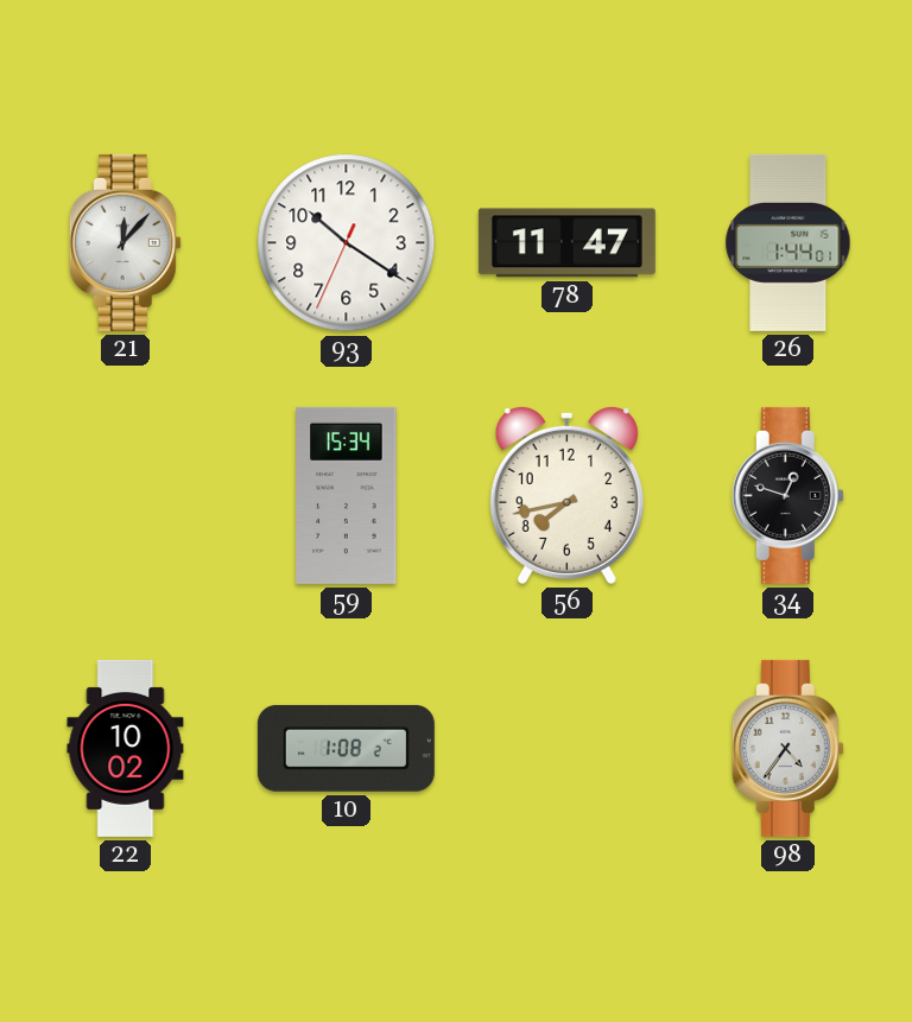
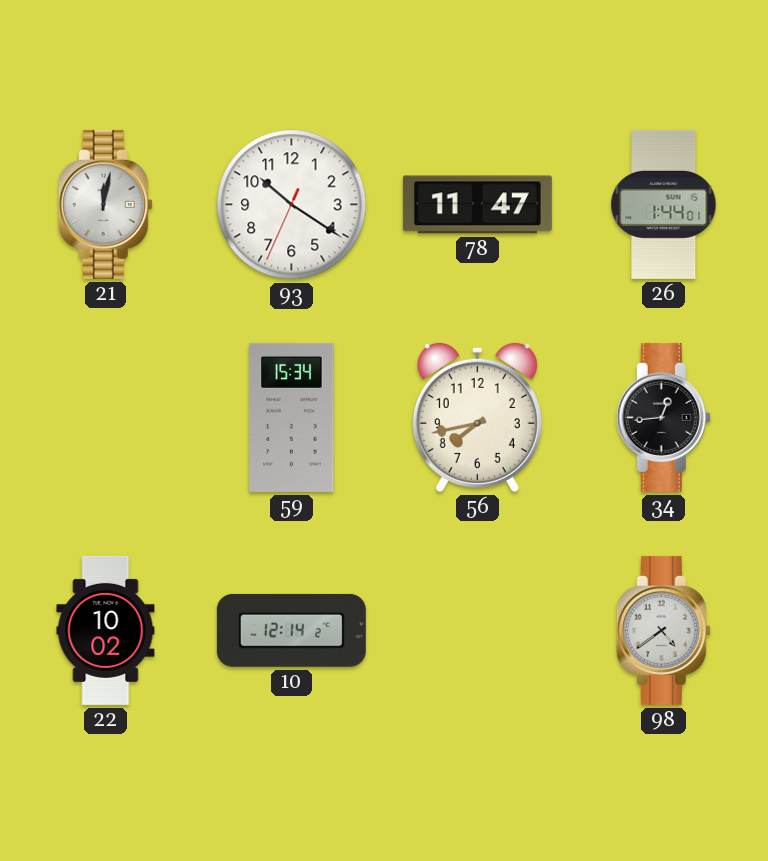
21: 12:07 -> 12:02
34: 12:48 -> 12:44
10: 1:08 -> 12:14
98: 4:36 -> 4:39
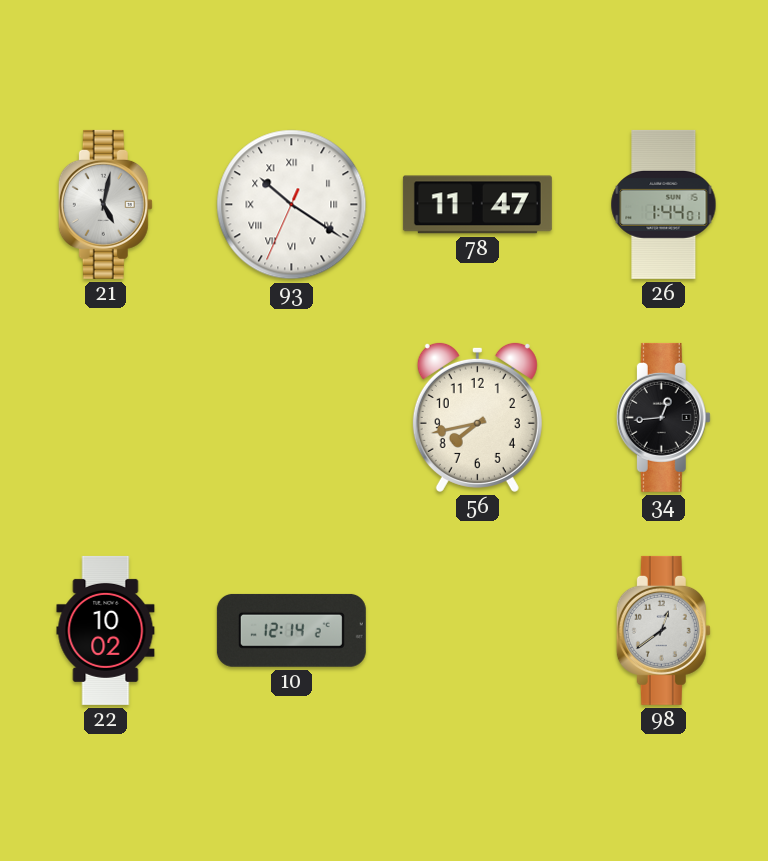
21: 12:02 -> 5:02
93 numerals: Arabic -> Roman
59: 15:34 -> none
98: 4:39 -> 12:39
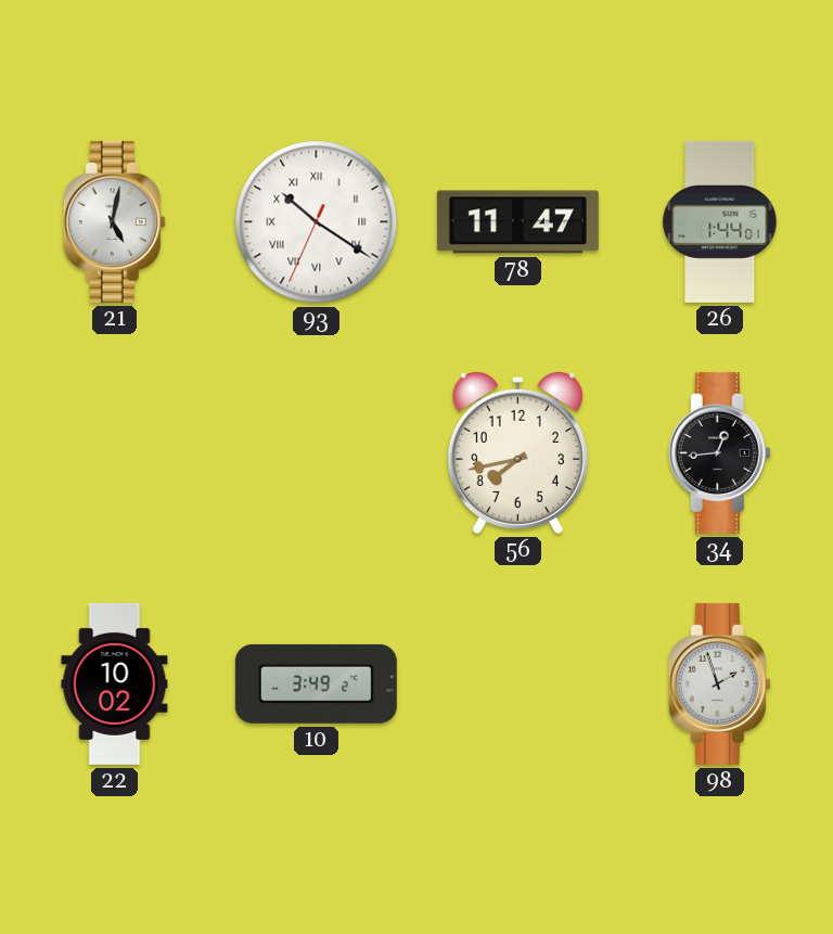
10: 12:14 -> 3:49
98: 12:39 -> 1:57
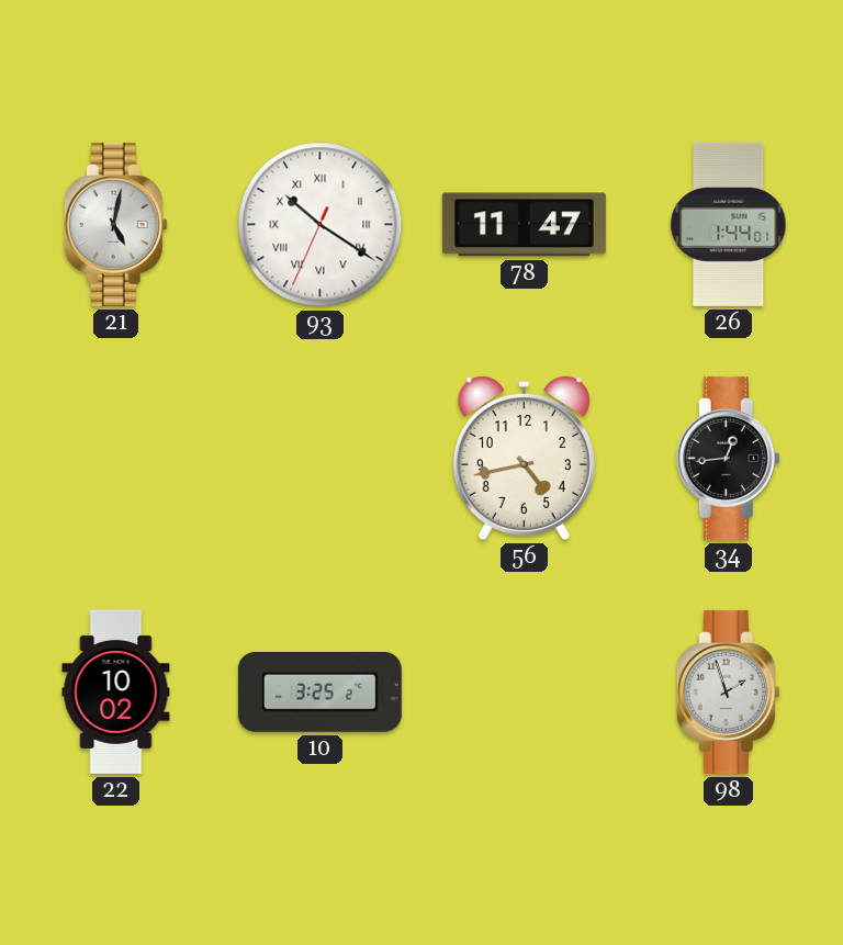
56: 7:43 -> 4:43
10: 3:49 -> 3:25
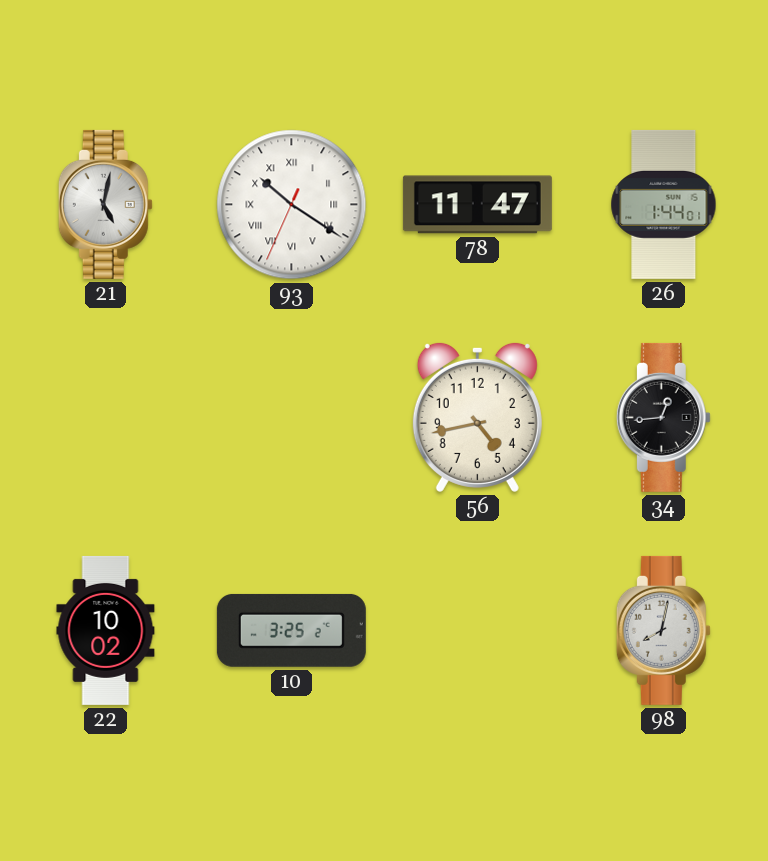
98: 1:57 -> 8:02
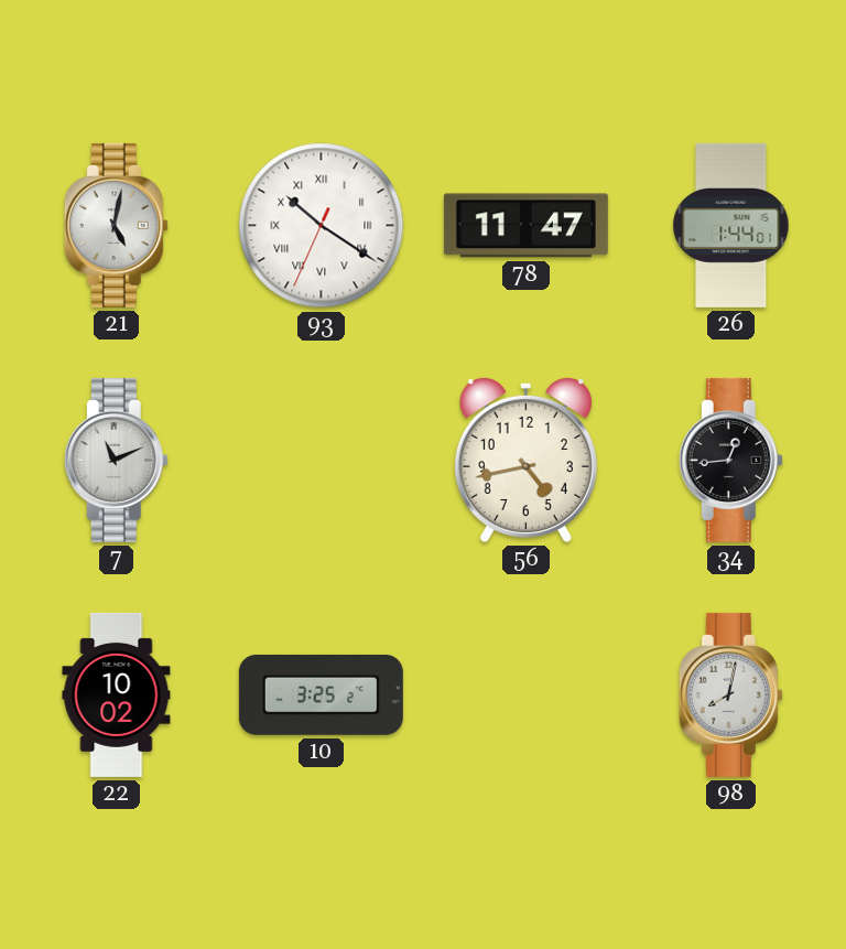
7: none -> 11:11
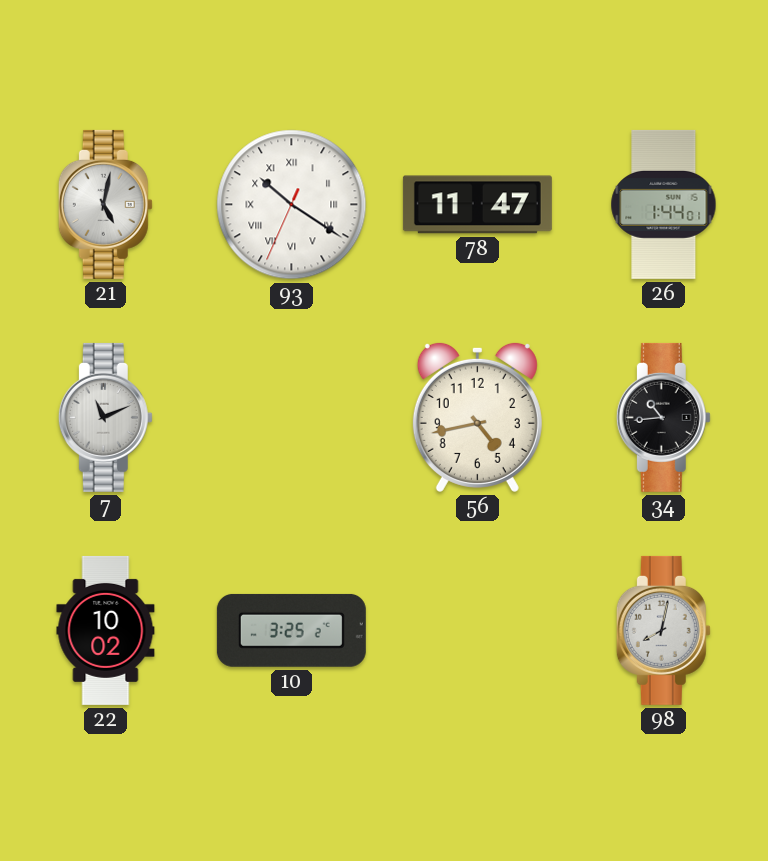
34: 12:44 -> 10:44
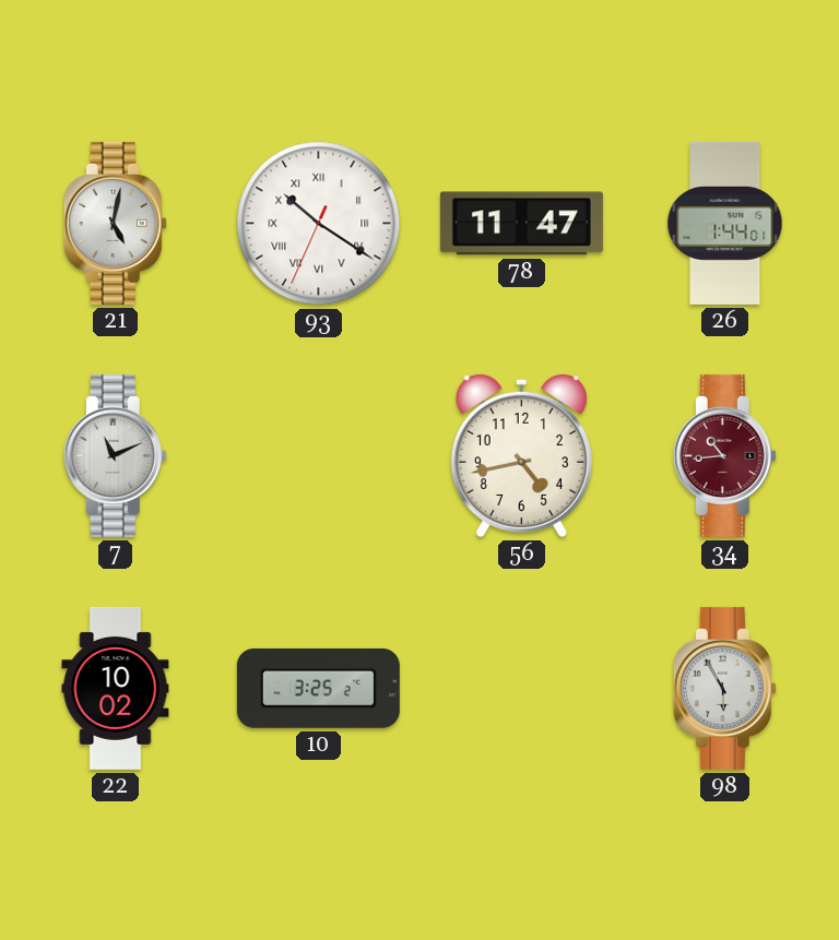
34 dial: black -> burgundy
98: 8:02 -> 5:55
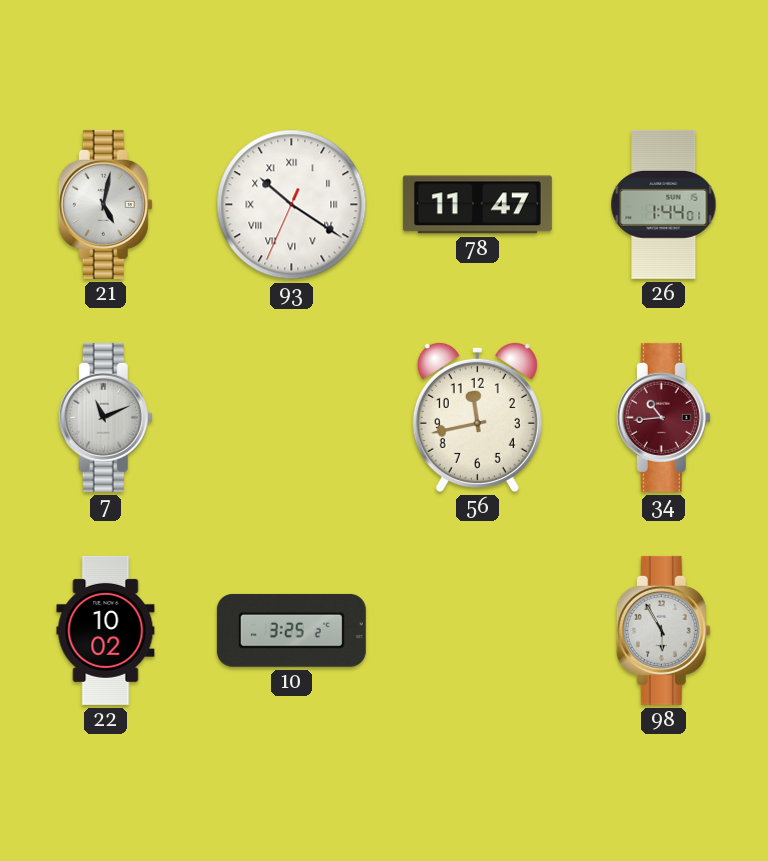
56: 4:43 -> 11:43
